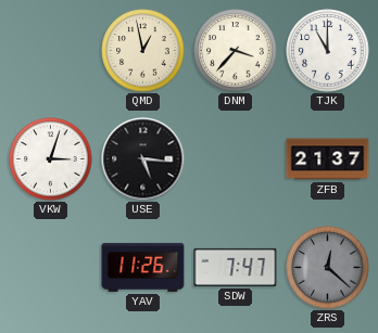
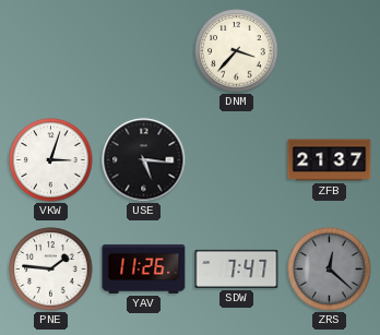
QMD: 12:58 -> none
TJK: 11:00 -> none
PNE: none -> 1:46
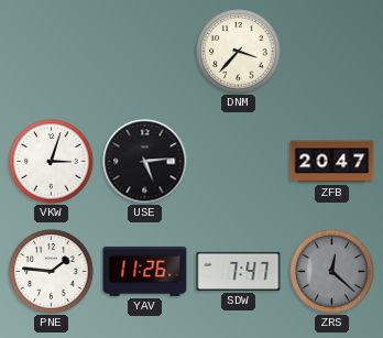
USE: 5:16 -> 5:14
ZFB: 21:37 -> 20:47
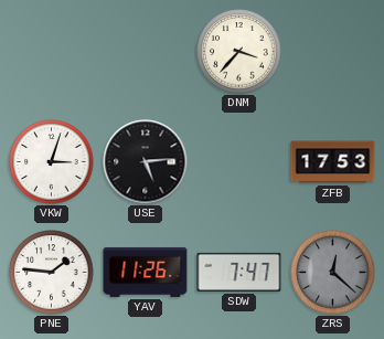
ZFB: 20:47 -> 17:53
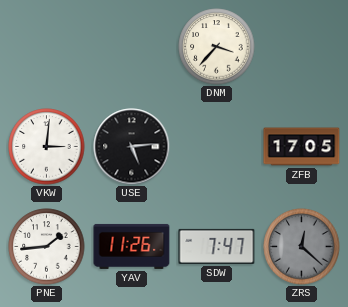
VKW: 3:03 -> 3:01
ZFB: 17:53 -> 17:05
PNE: 1:46 -> 1:44
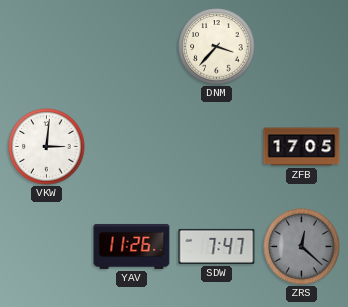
USE: 5:14 -> none
PNE: 1:44 -> none
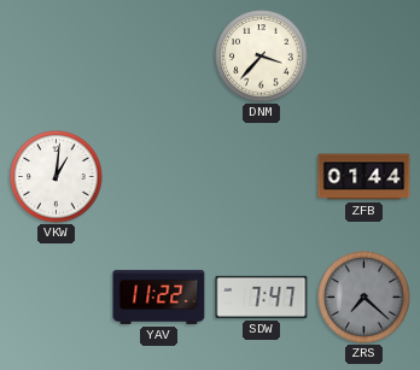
VKW: 3:01 -> 1:01
ZFB: 17:05 -> 01:44
YAV: 11:26 -> 11:22
ZRS: 12:22 -> 7:22
